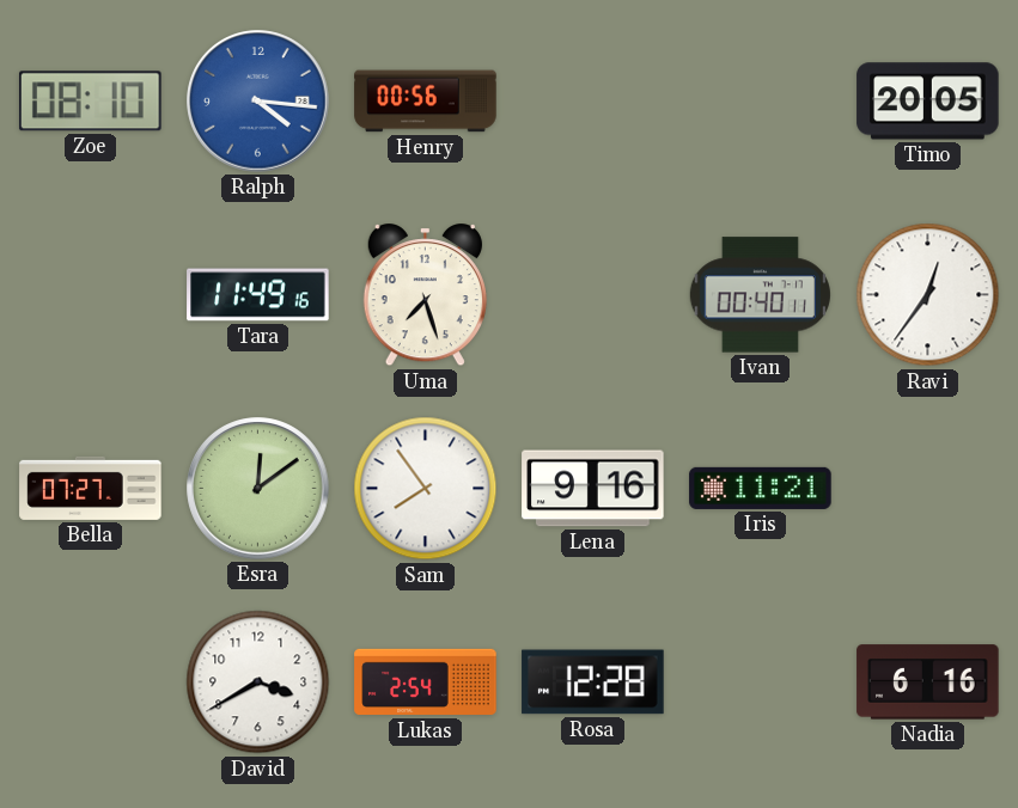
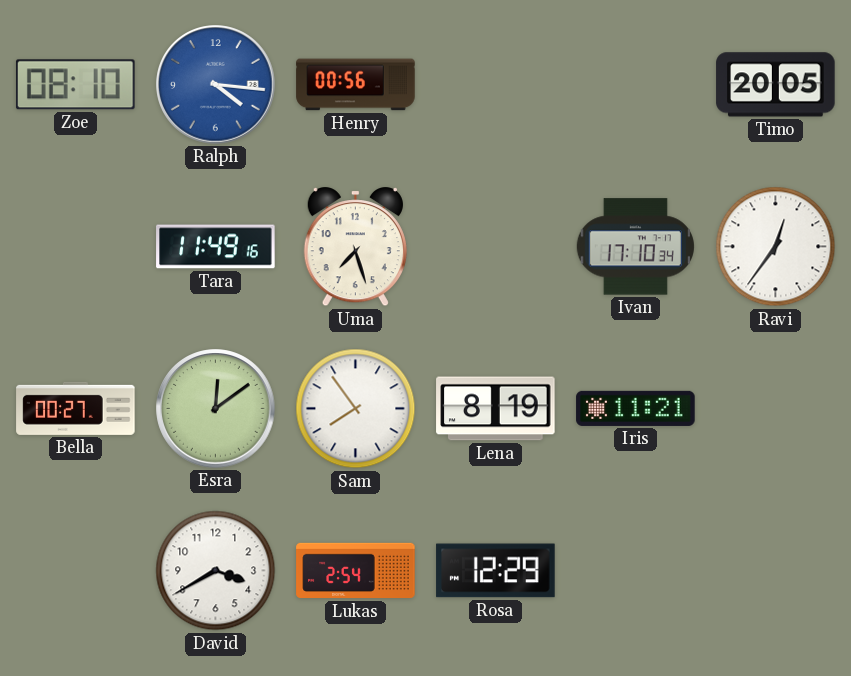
Ivan: 00:40 -> 17:10
Bella: 07:27 -> 00:27
Lena: 9:16 -> 8:19
Rosa: 12:28 -> 12:29
Nadia: 6:16 -> none
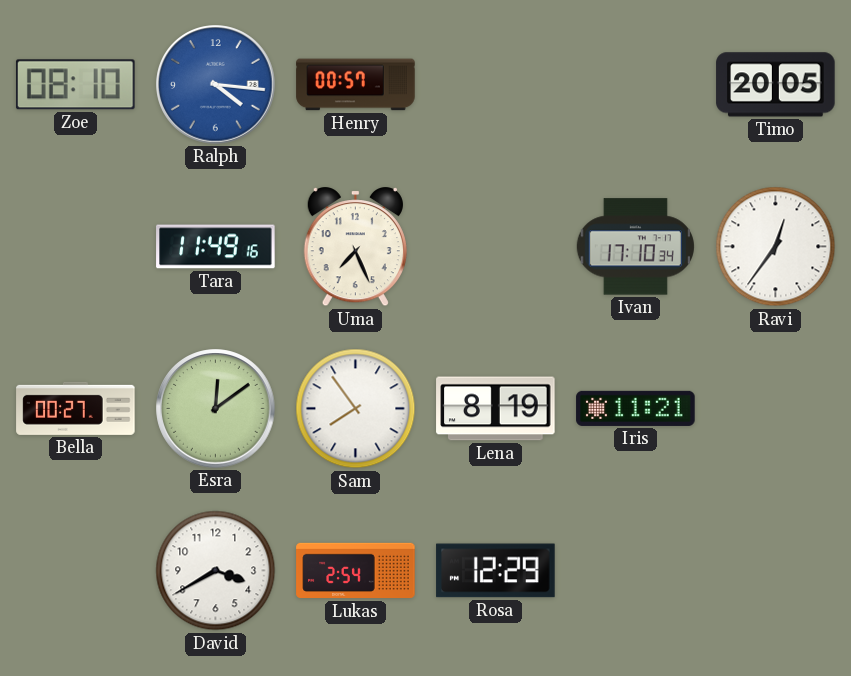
Henry: 00:56 -> 00:57
Uma: 7:27 -> 7:26
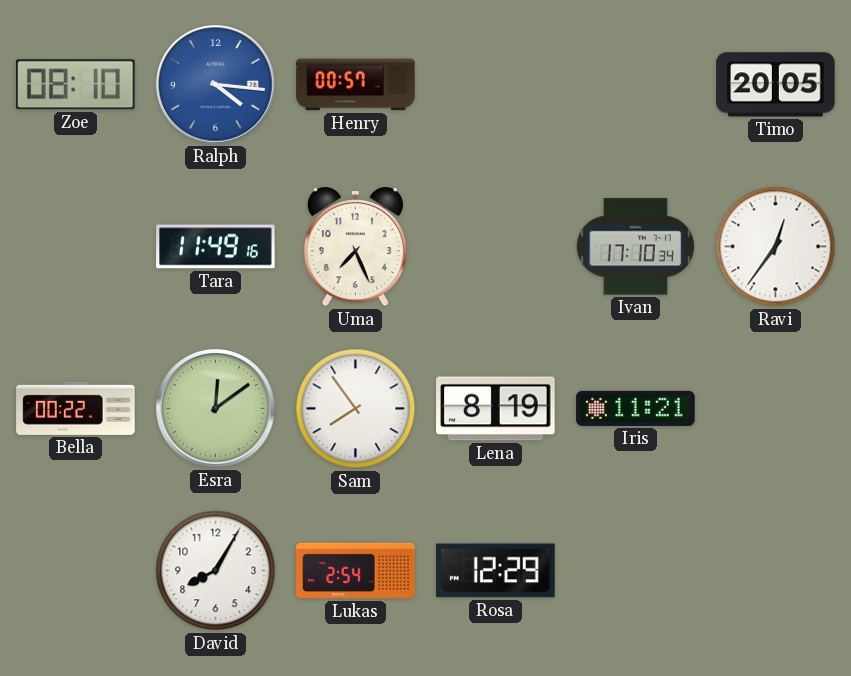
Bella: 00:27 -> 00:22
David: 3:40 -> 8:05
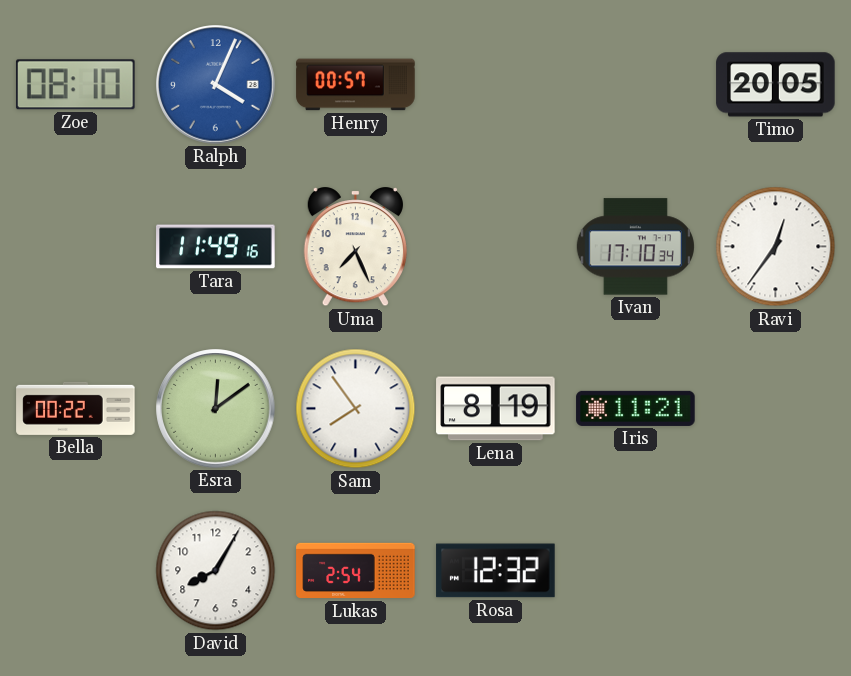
Ralph: 4:16 -> 4:04
Rosa: 12:29 -> 12:32
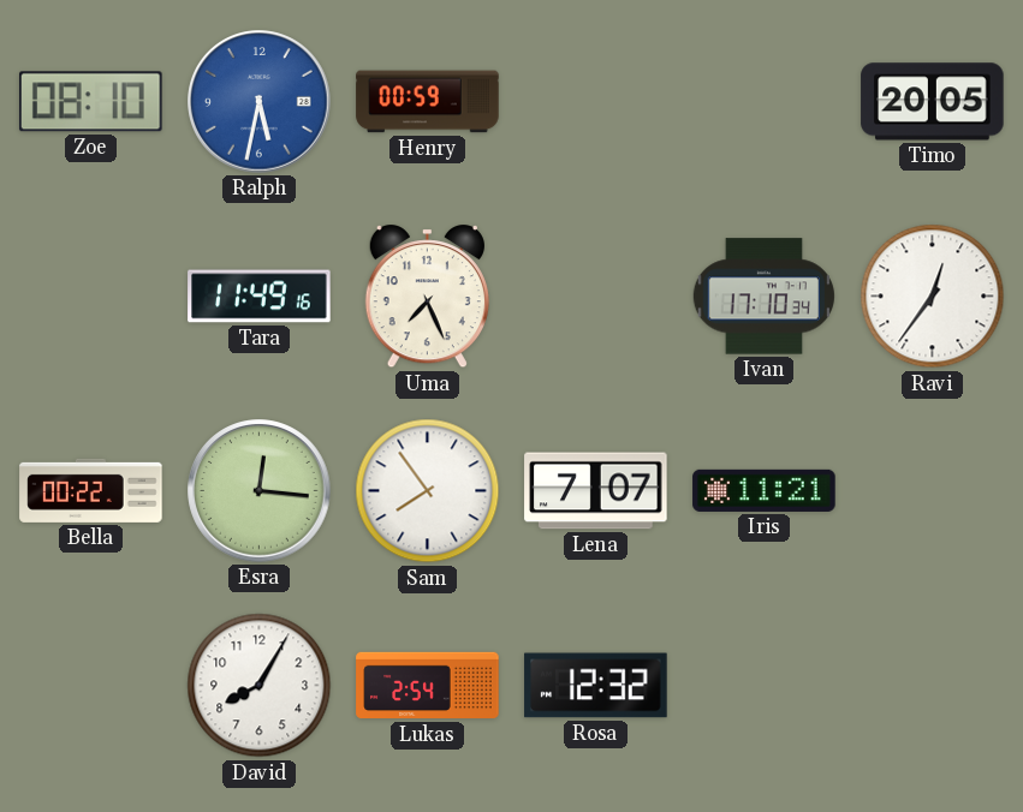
Ralph: 4:04 -> 5:32
Henry: 00:57 -> 00:59
Esra: 12:09 -> 12:16
Lena: 8:19 -> 7:07
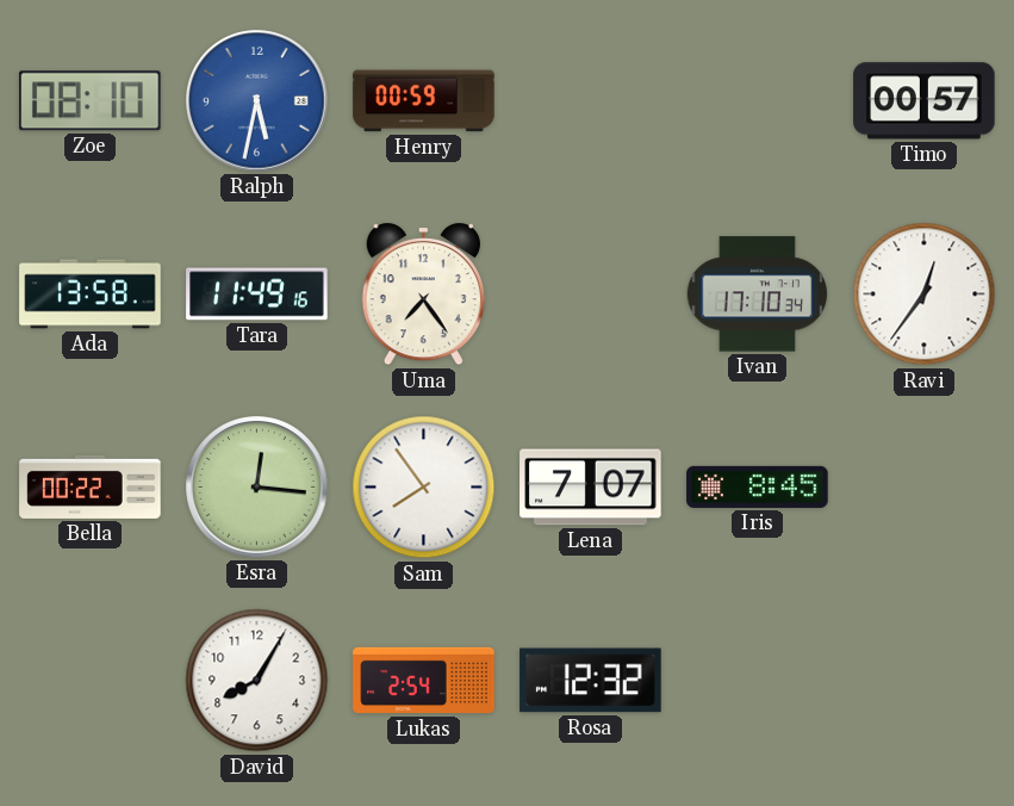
Timo: 20:05 -> 00:57
Ada: none -> 13:58
Uma: 7:26 -> 7:24
Iris: 11:21 -> 8:45
